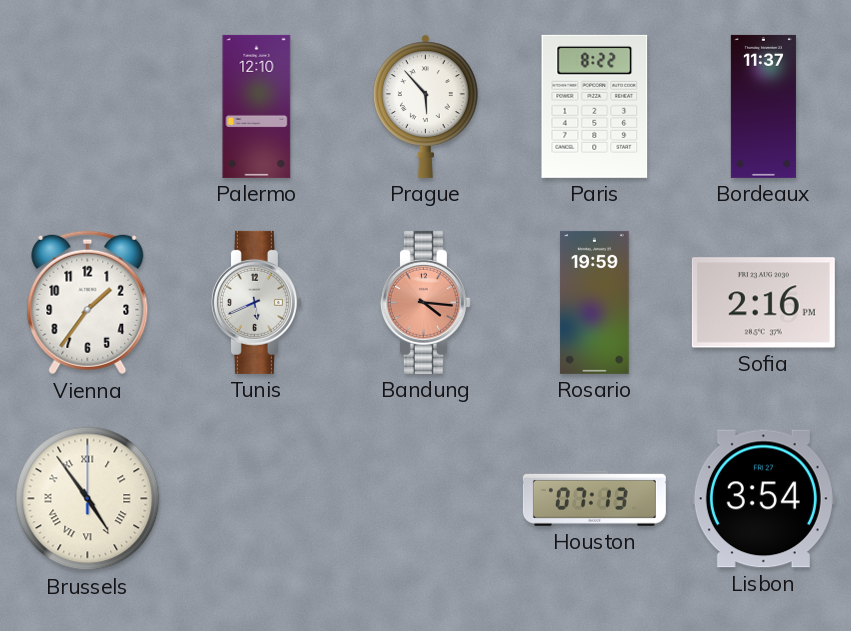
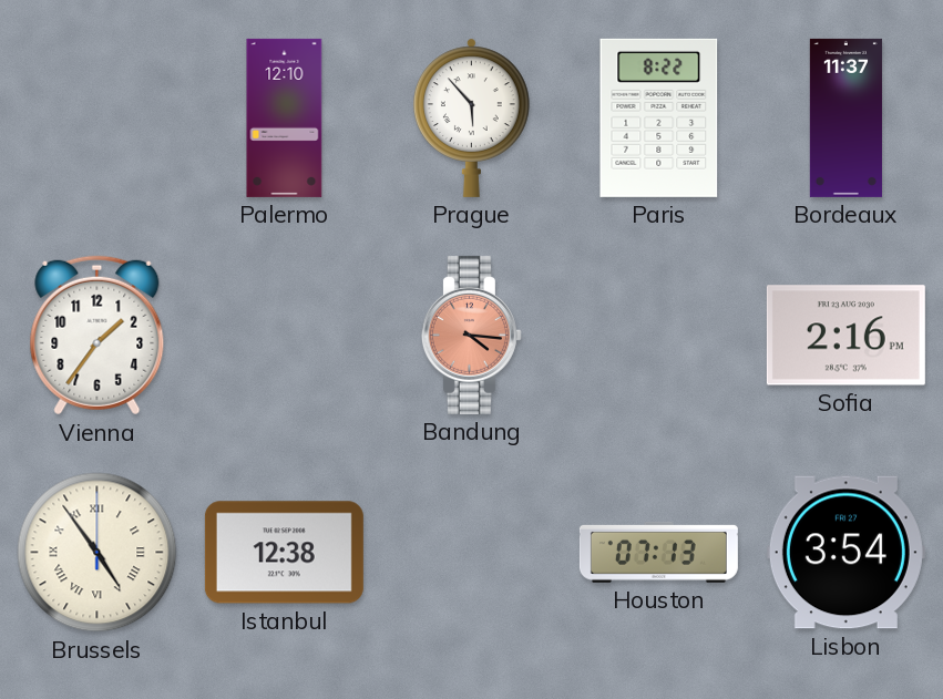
Tunis: 5:41 -> none
Rosario: 19:59 -> none
Istanbul: none -> 12:38
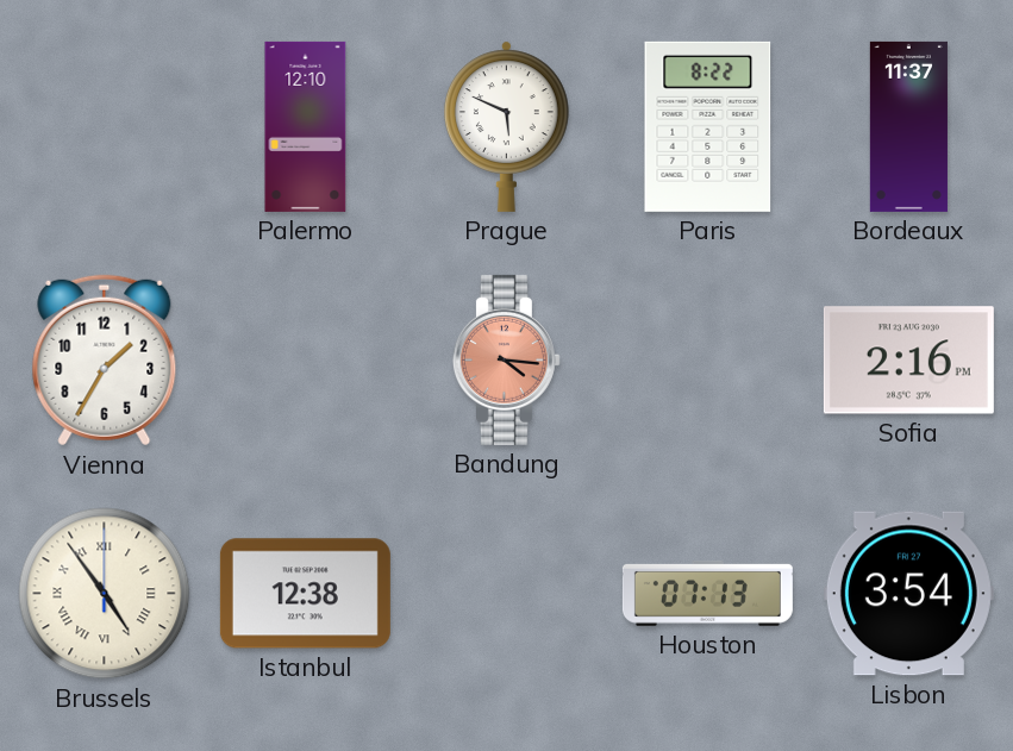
Prague: 5:53 -> 5:49
Vienna: 1:36 -> 1:35
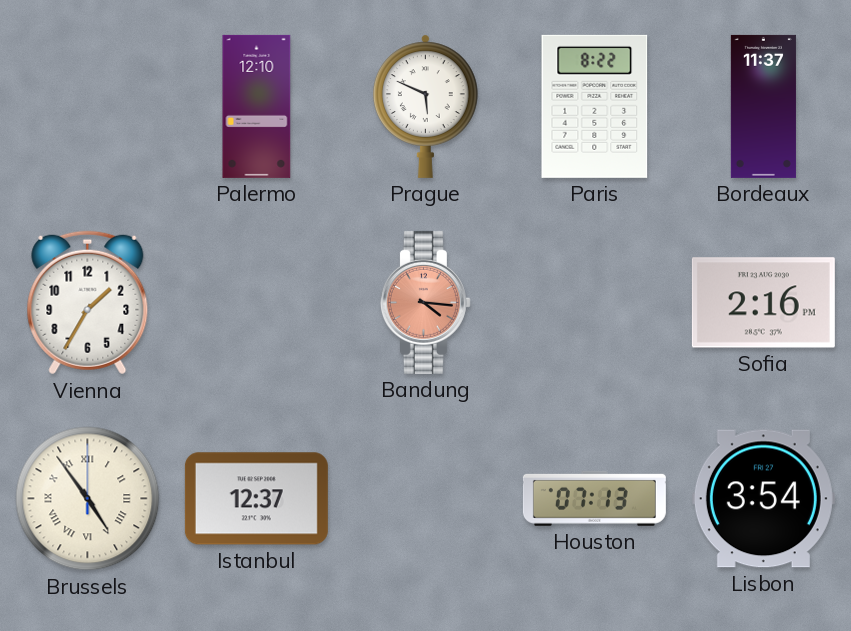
Istanbul: 12:38 -> 12:37
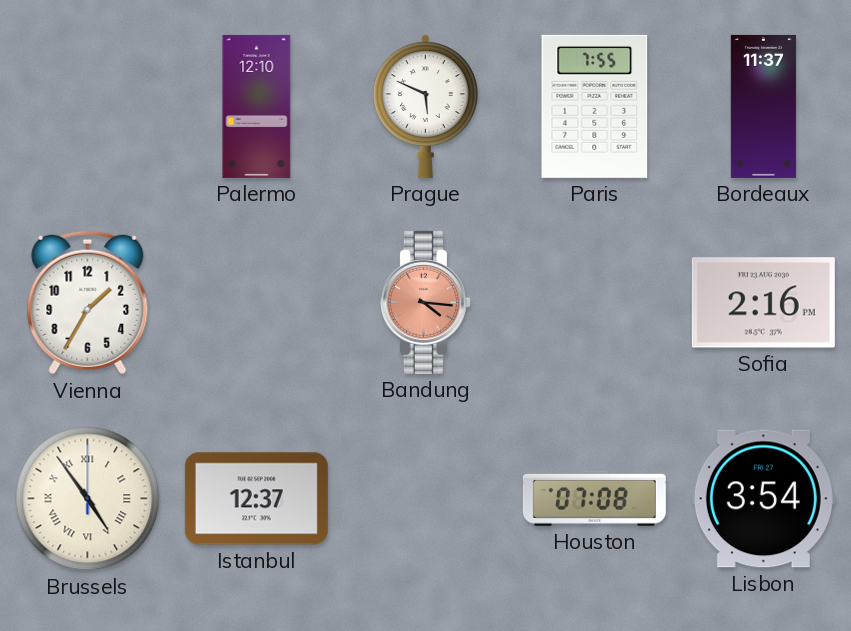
Paris: 8:22 -> 7:55
Houston: 07:13 -> 07:08
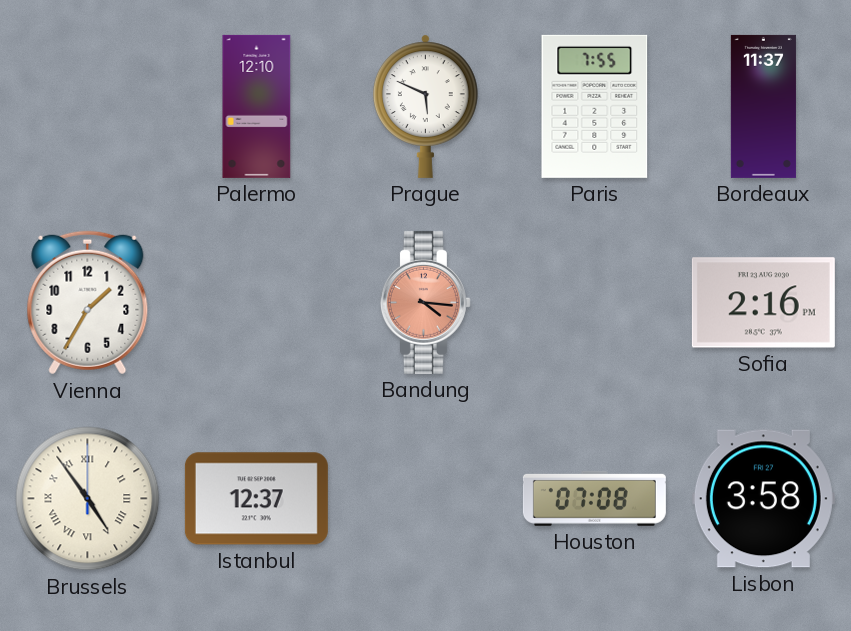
Lisbon: 3:54 -> 3:58
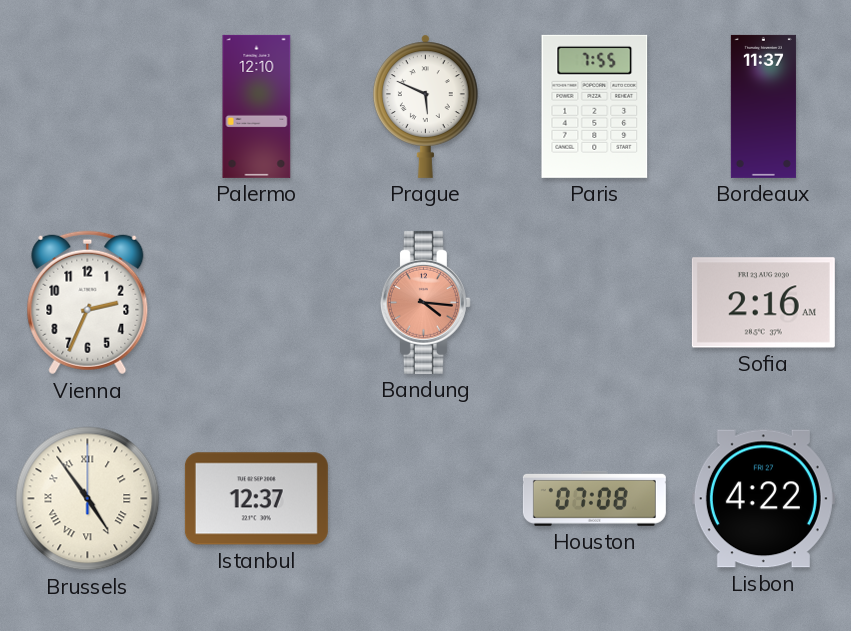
Vienna: 1:35 -> 2:34
Sofia: 2:16 PM -> 2:16 AM
Lisbon: 3:58 -> 4:22
